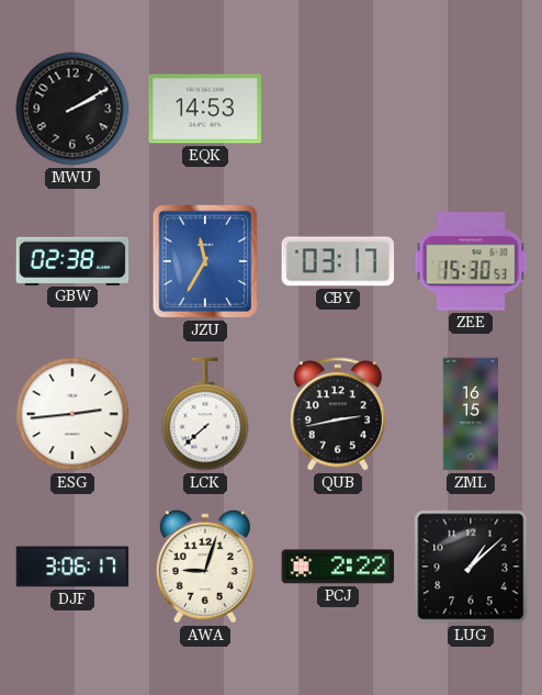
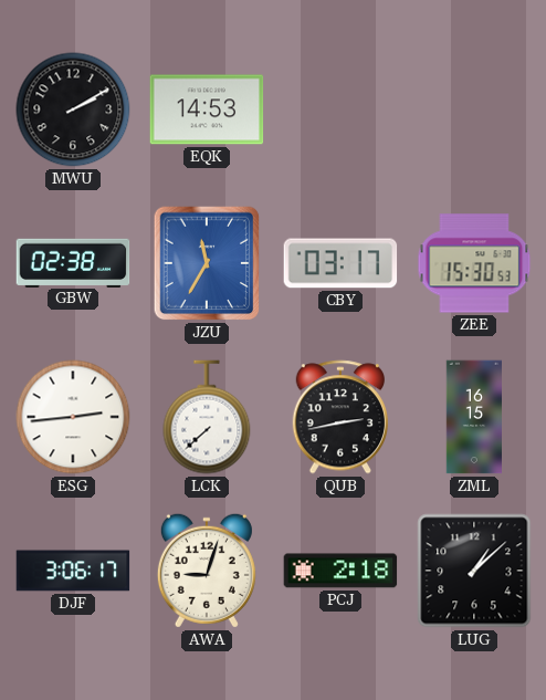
PCJ: 2:22 -> 2:18
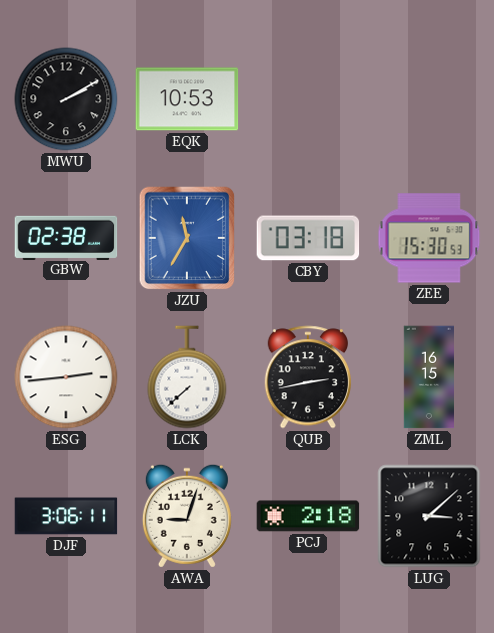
EQK: 14:53 -> 10:53
CBY: 03:17 -> 03:18
DJF: 3:06:17 -> 3:06:11
LUG: 1:08 -> 3:08
